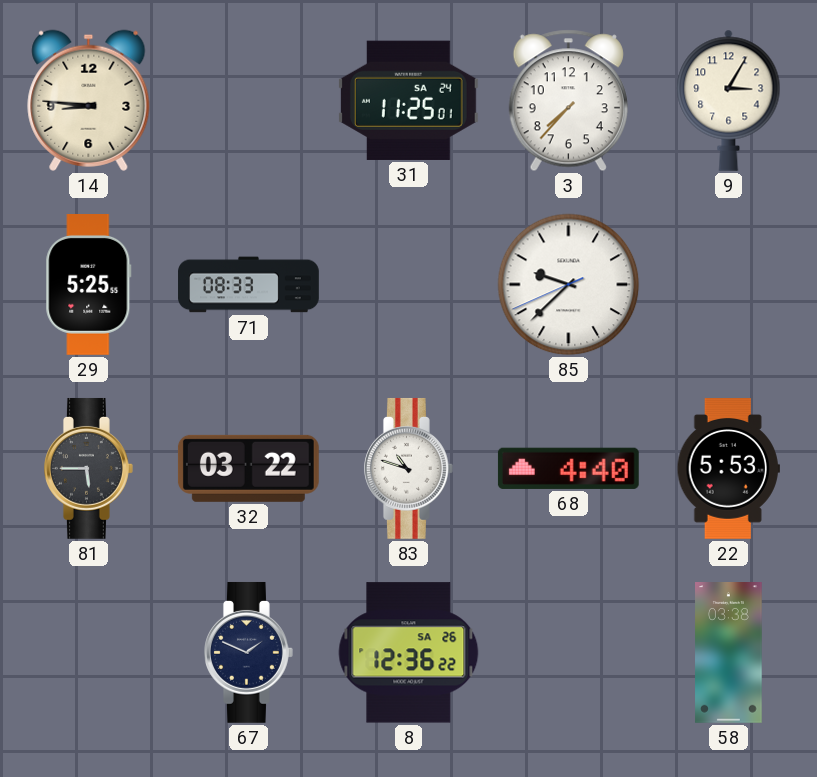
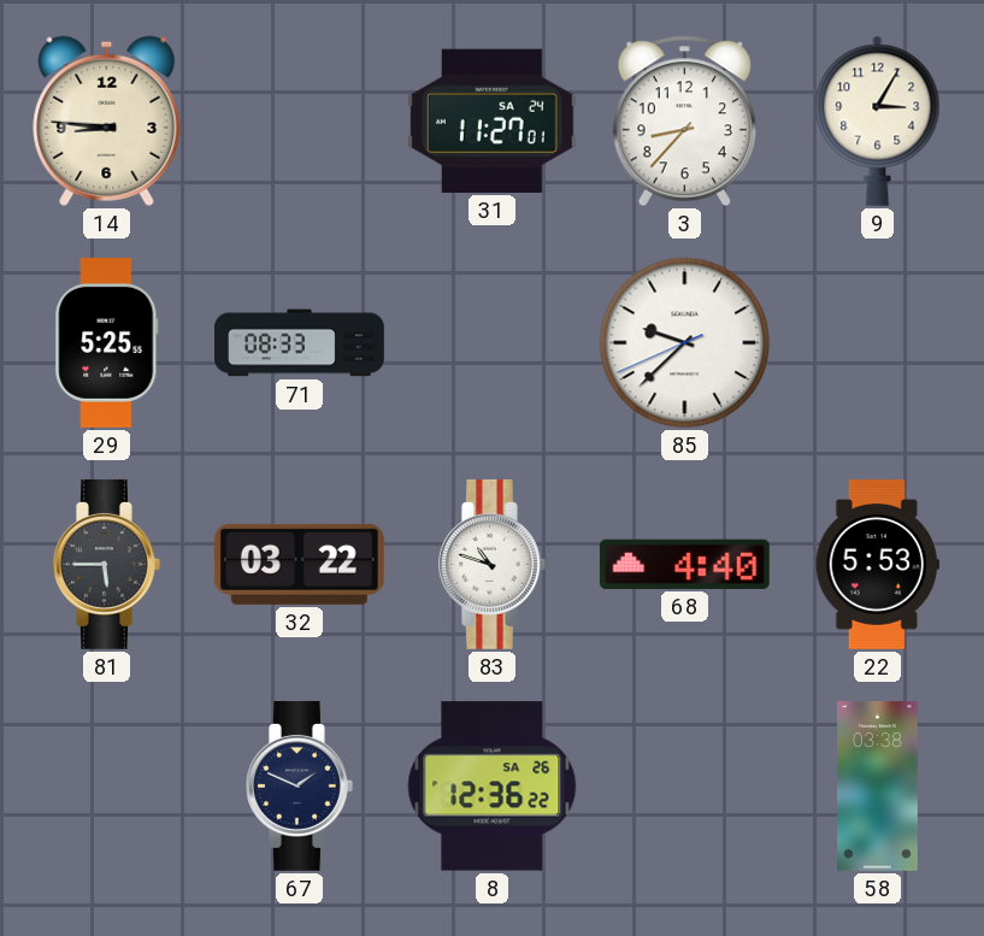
31: 11:25 -> 11:27
3: 7:37 -> 8:37
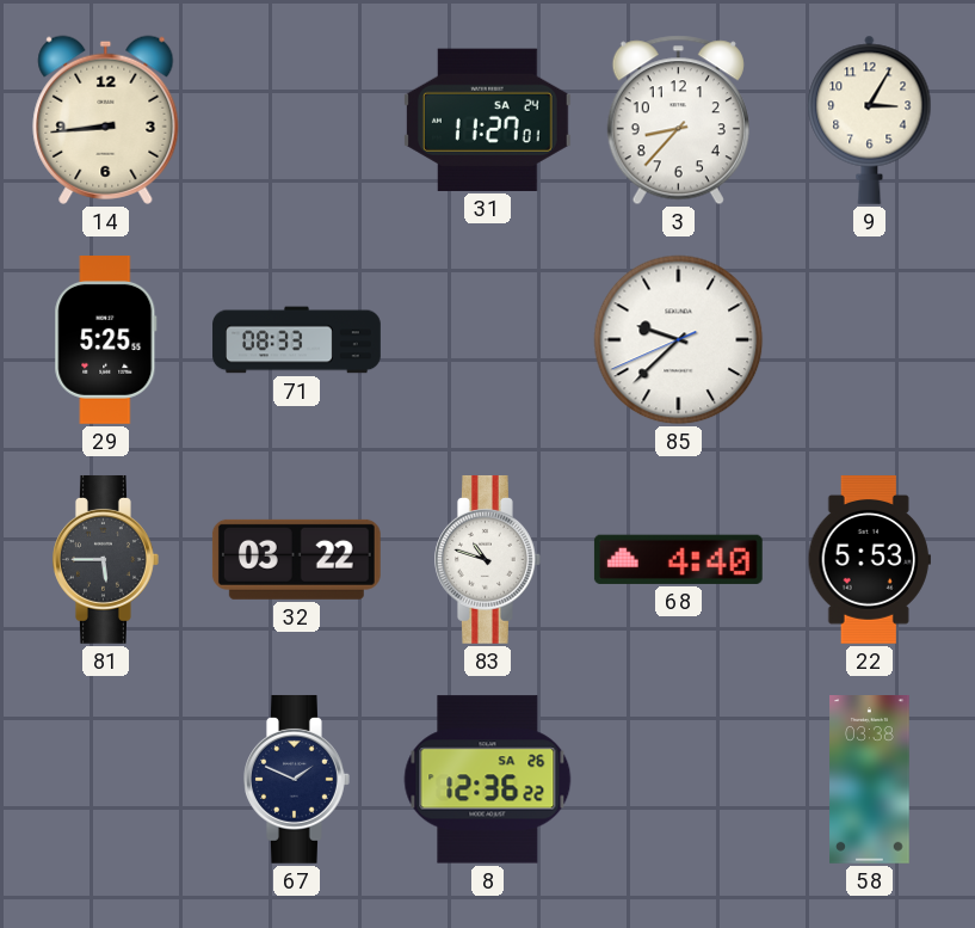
14: 8:46 -> 8:44
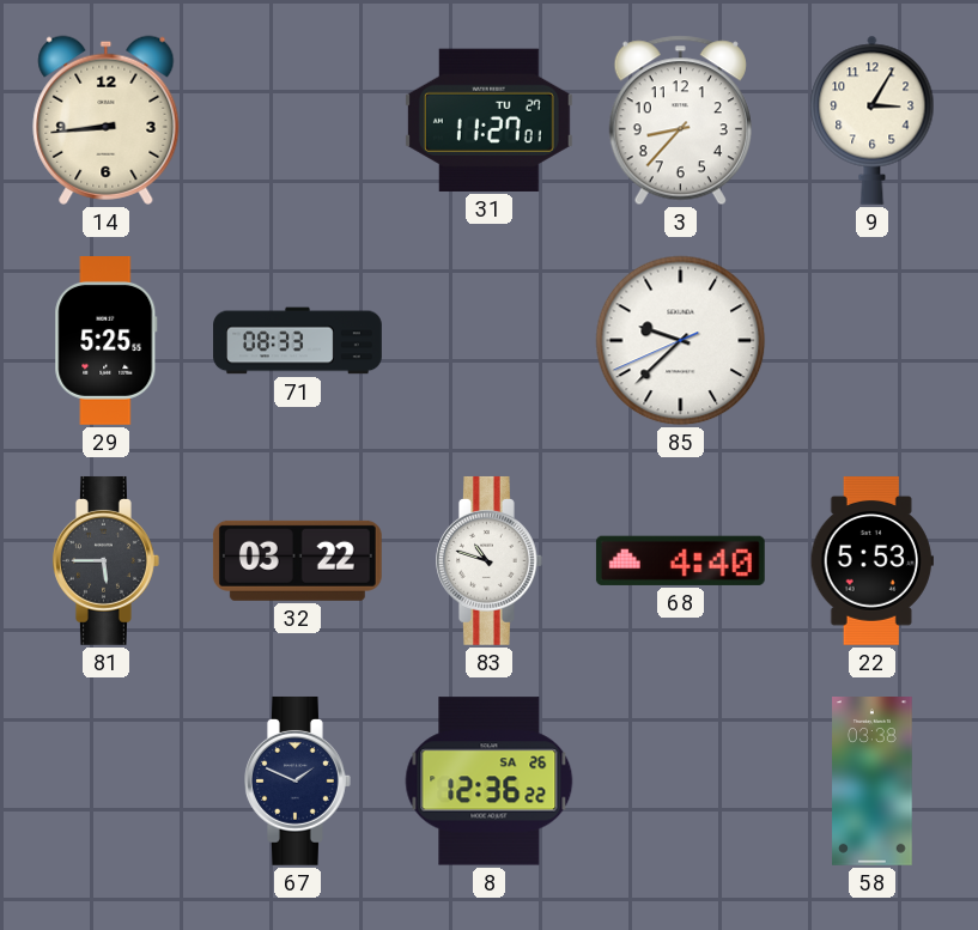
31 date: SA 24 -> TU 27
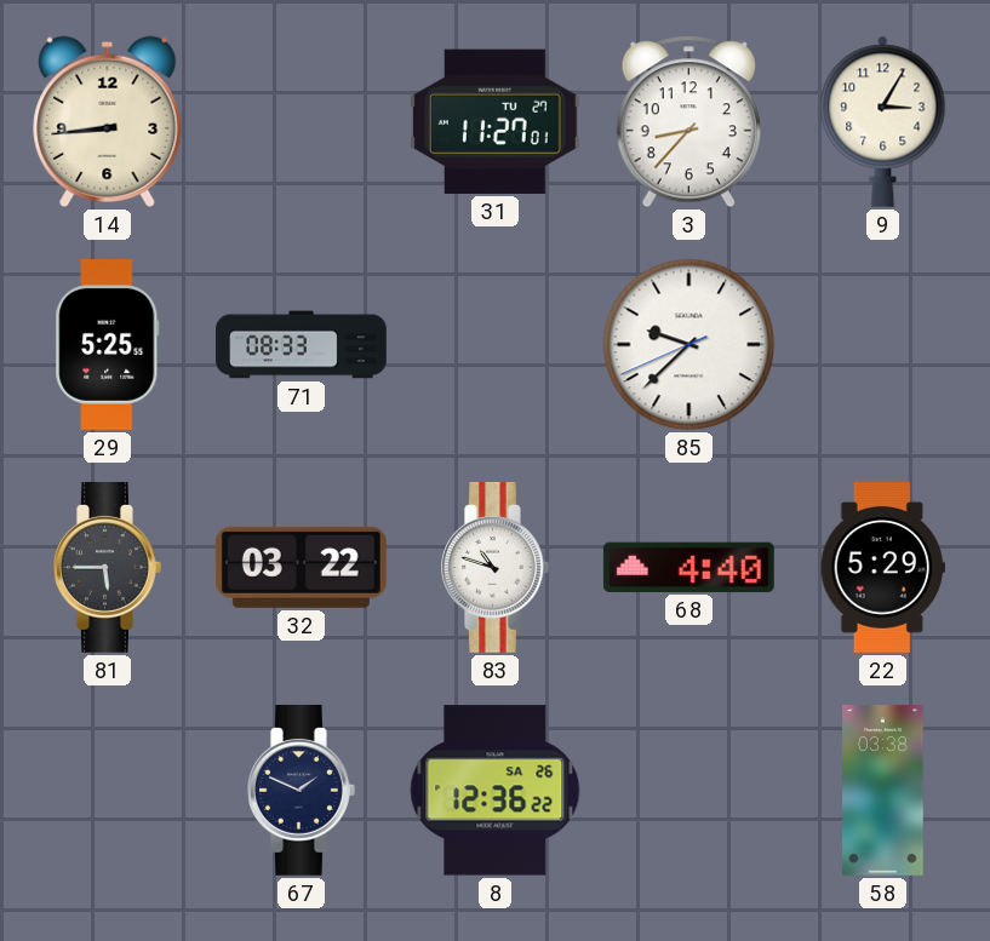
22: 5:53 -> 5:29
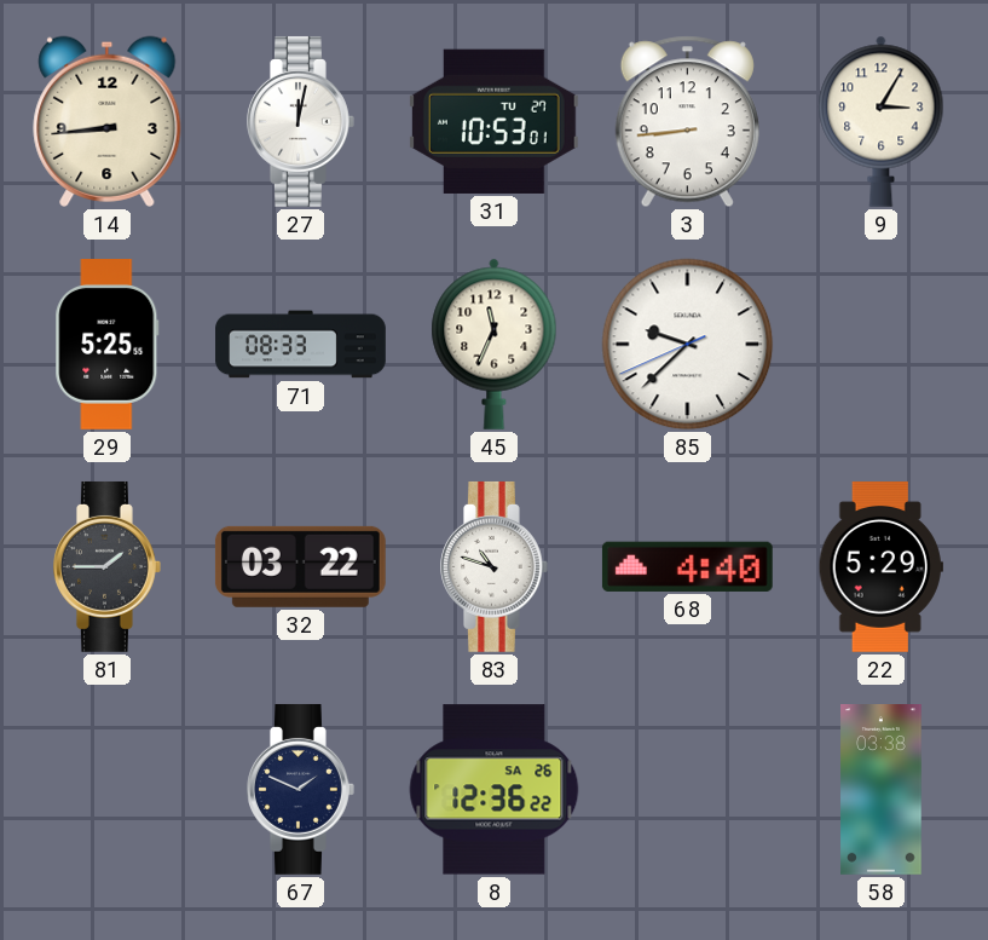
27: none -> 12:02
31: 11:27 -> 10:53
3: 8:37 -> 8:44
45: none -> 11:34
81: 5:45 -> 1:45
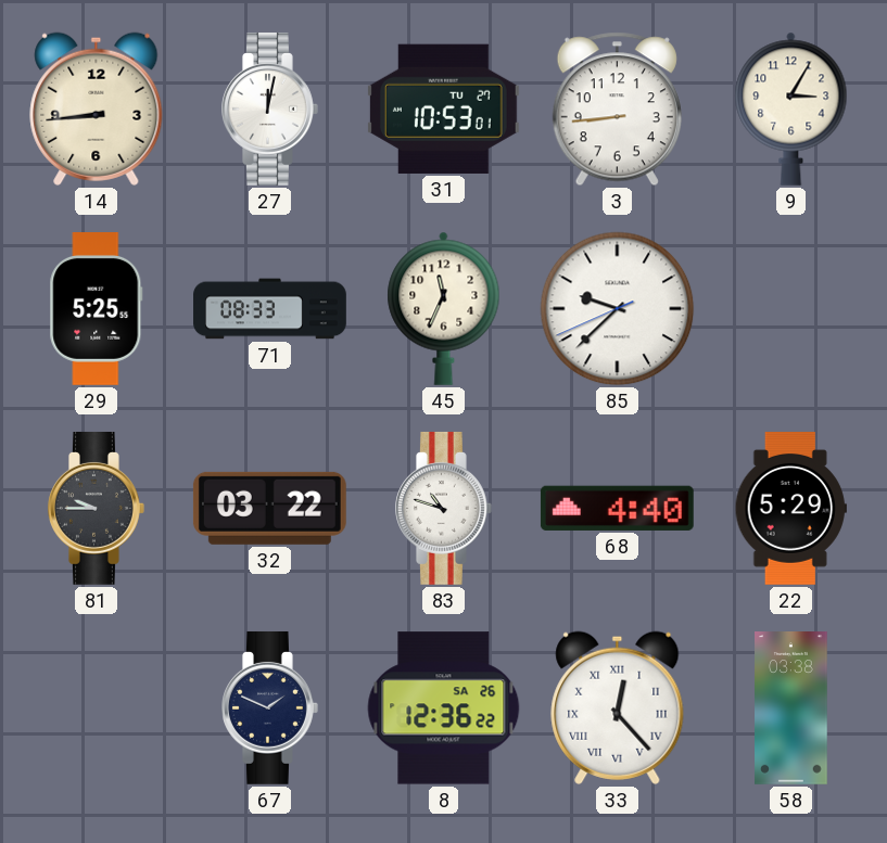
81: 1:45 -> 9:45
33: none -> 12:23
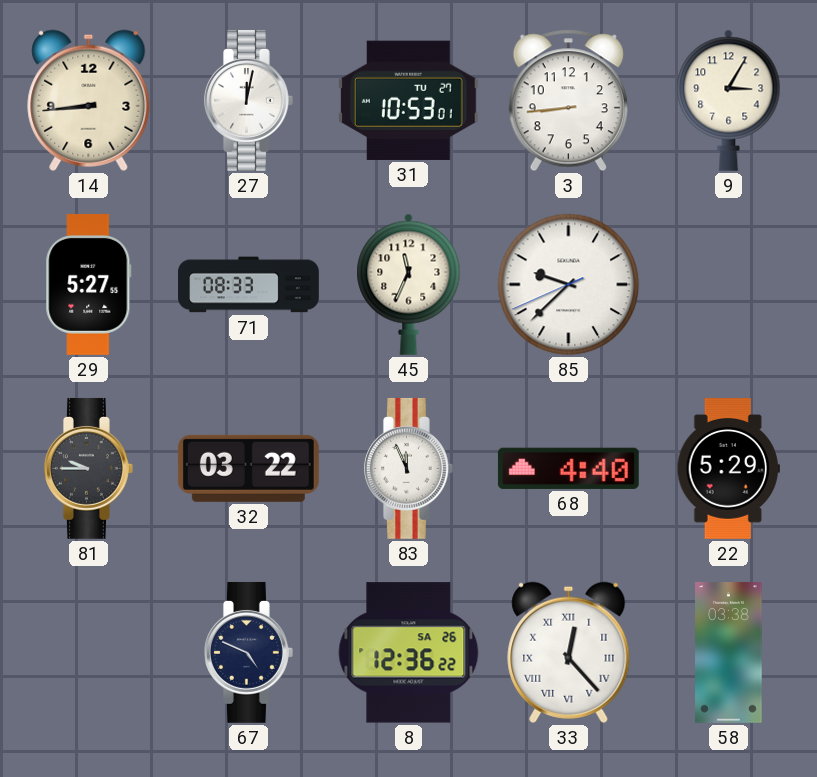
29: 5:25 -> 5:27
83: 10:48 -> 11:56
67: 1:49 -> 4:49
